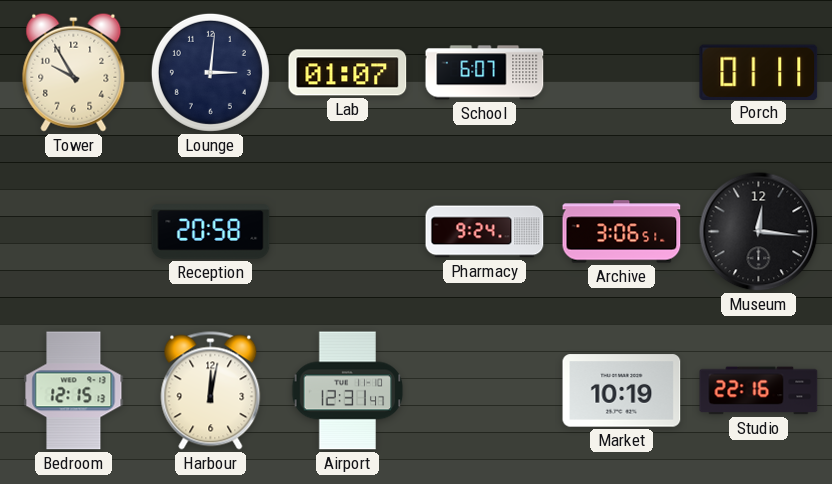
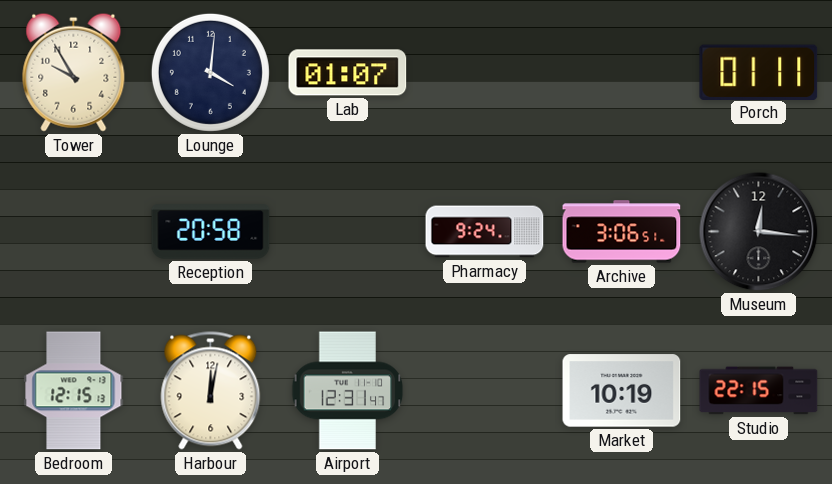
Lounge: 3:01 -> 4:01
School: 6:07 -> none
Studio: 22:16 -> 22:15
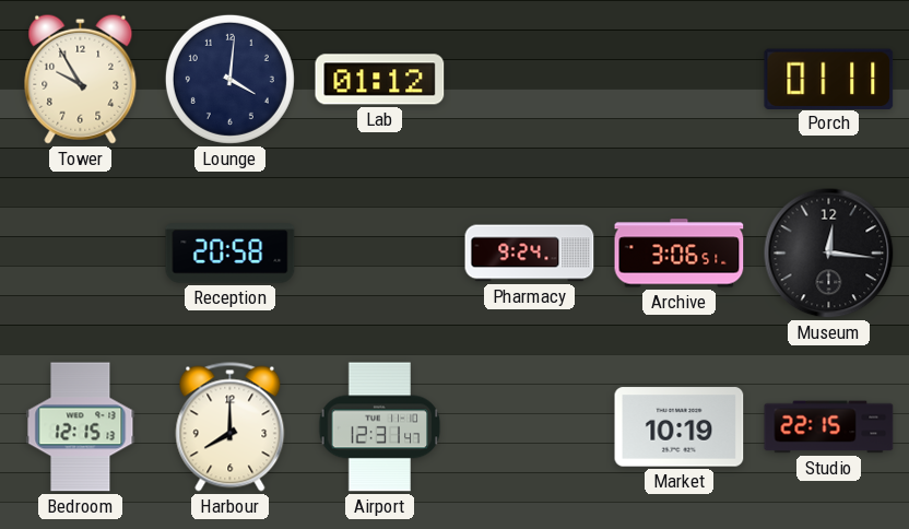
Lab: 01:07 -> 01:12
Harbour: 12:02 -> 8:00
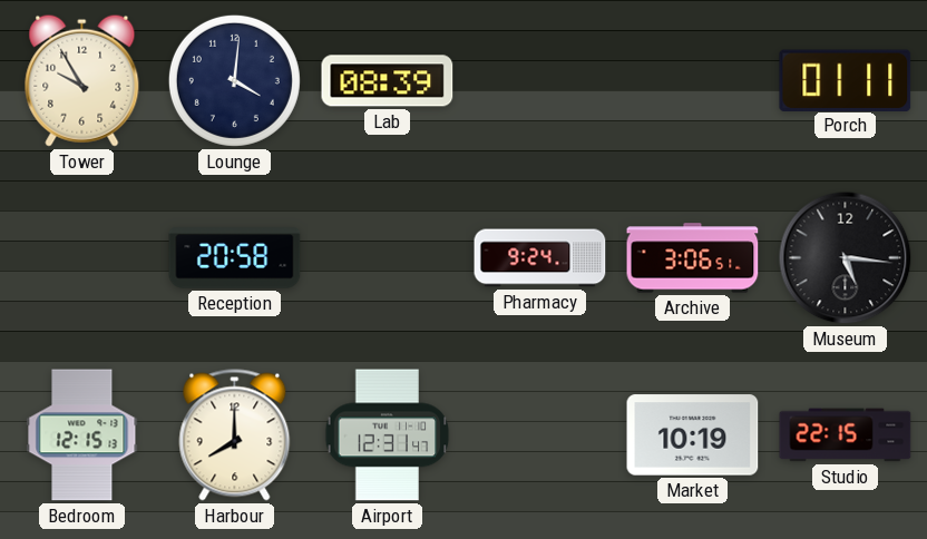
Lab: 01:12 -> 08:39
Museum: 12:16 -> 5:16
